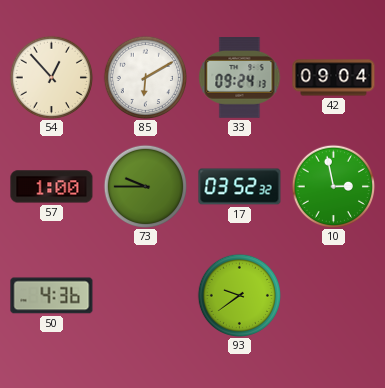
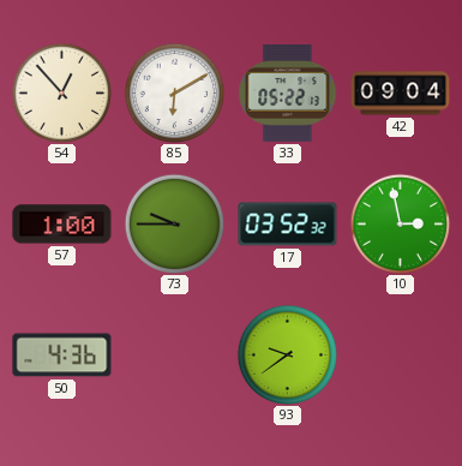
33: 09:24 -> 05:22
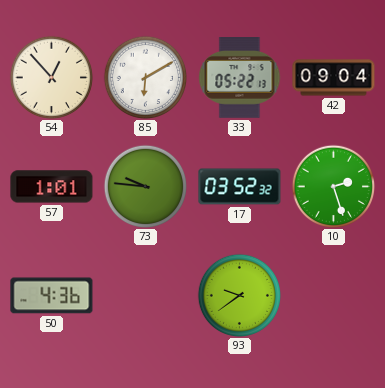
57: 1:00 -> 1:01
73: 9:45 -> 9:46
10: 2:58 -> 2:27
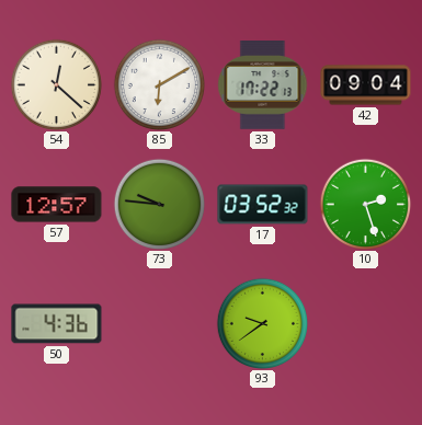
54: 12:53 -> 12:22
33: 05:22 -> 17:22
57: 1:01 -> 12:57
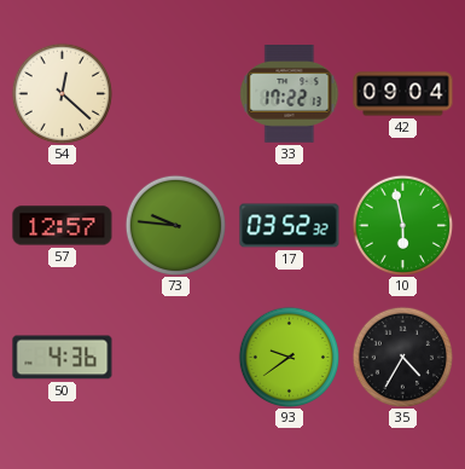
85: 6:10 -> none
10: 2:27 -> 5:58
35: none -> 4:35
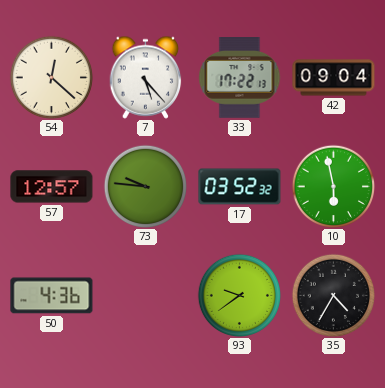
7: none -> 5:23
